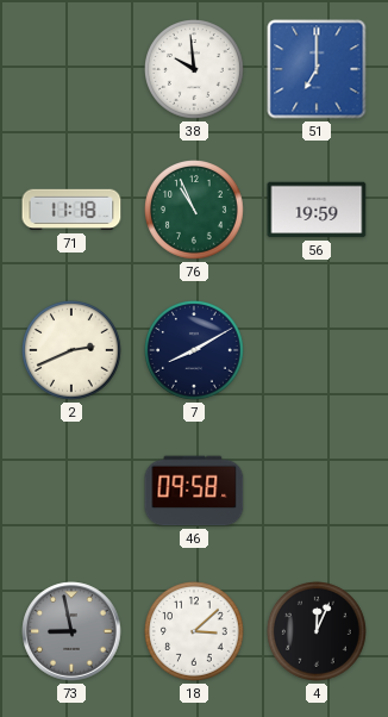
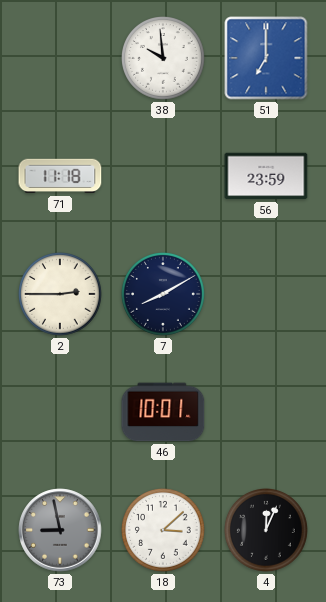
76: 10:56 -> none
56: 19:59 -> 23:59
2: 2:41 -> 2:45
46: 09:58 -> 10:01
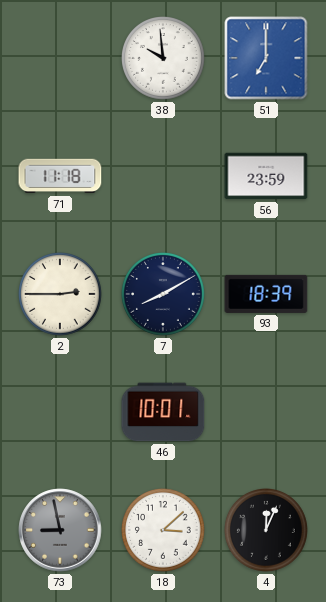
93: none -> 18:39
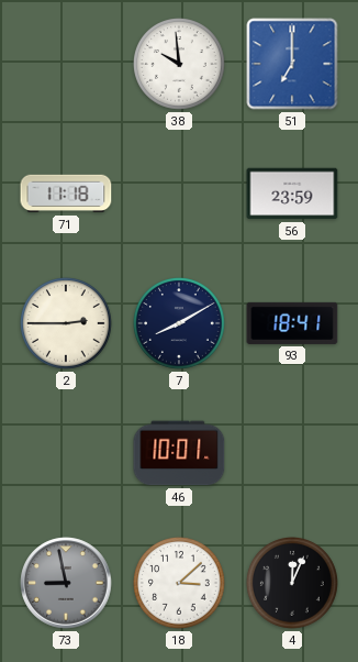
93: 18:39 -> 18:41
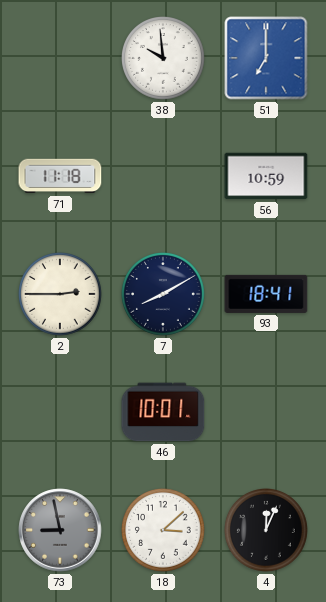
56: 23:59 -> 10:59
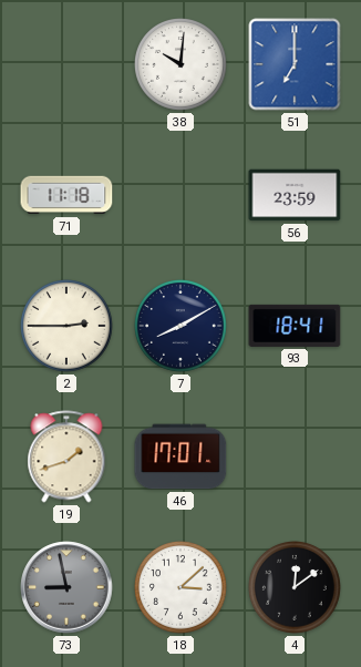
38: 9:59 -> 10:01
56: 10:59 -> 23:59
19: none -> 1:42
46: 10:01 -> 17:01
4: 12:04 -> 12:09
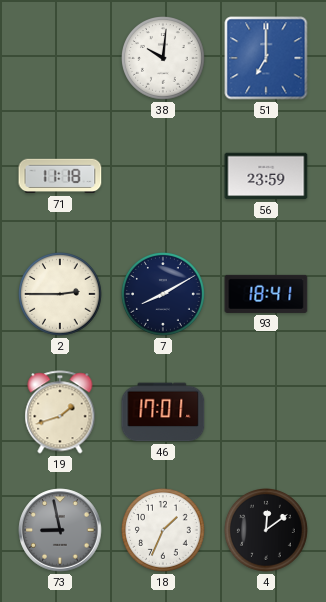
18: 3:08 -> 1:34
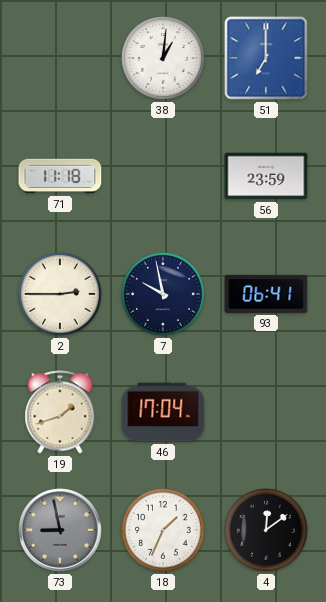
38: 10:01 -> 1:01
7: 8:10 -> 9:58
93: 18:41 -> 06:41
46: 17:01 -> 17:04
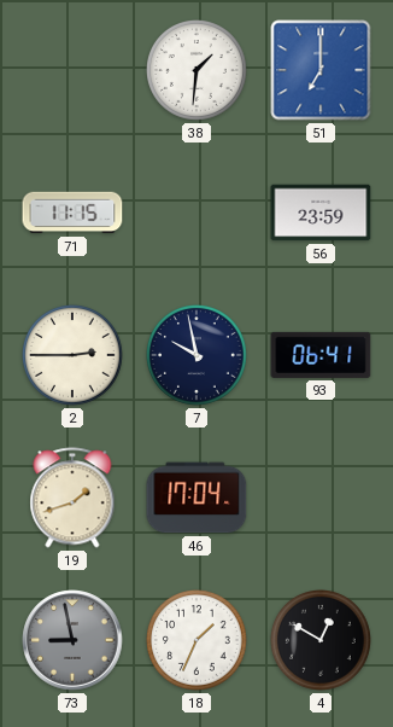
38: 1:01 -> 1:31
71: 11:18 -> 11:15
4: 12:09 -> 12:50
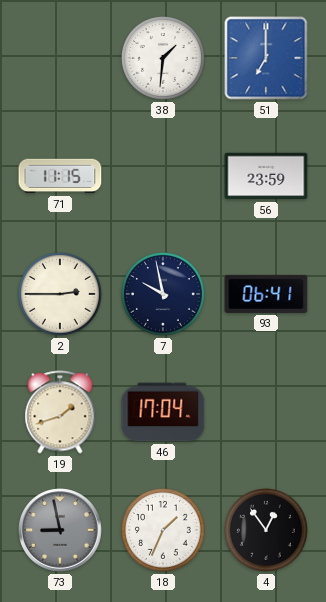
4: 12:50 -> 12:54
